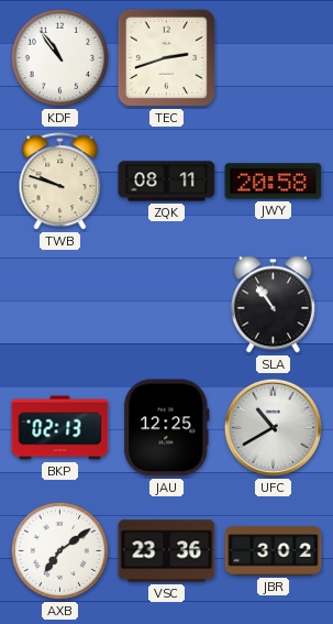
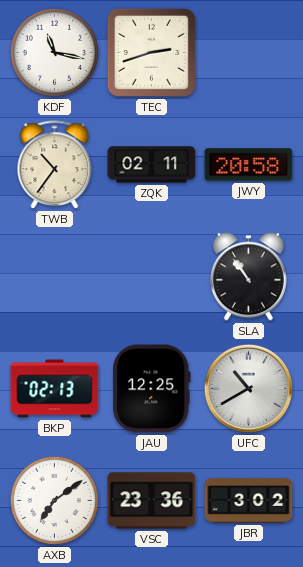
KDF: 10:54 -> 11:17
TWB: 9:48 -> 10:36
ZQK: 08:11 -> 02:11
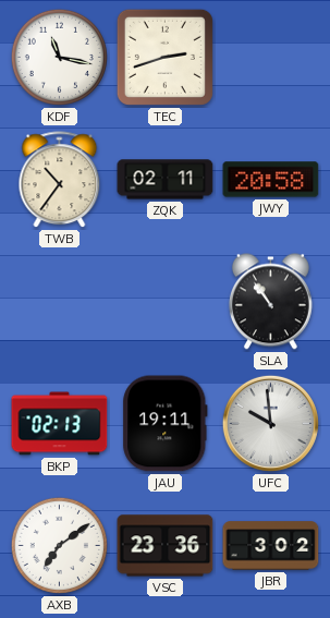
JAU: 12:25 -> 19:11
UFC: 10:40 -> 9:59
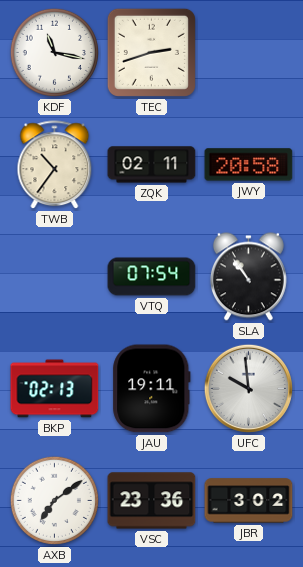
VTQ: none -> 07:54
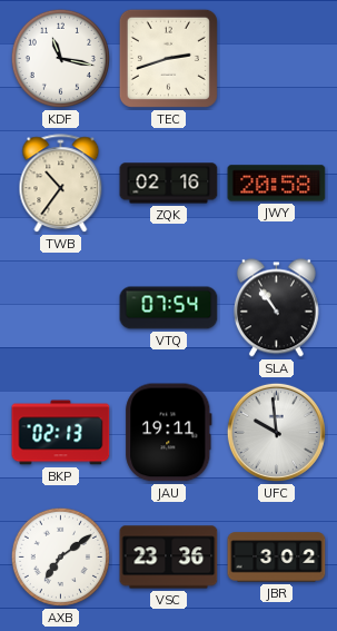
ZQK: 02:11 -> 02:16
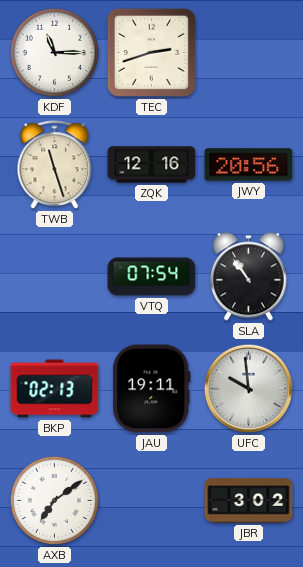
KDF: 11:17 -> 11:15
TWB: 10:36 -> 11:27
ZQK: 02:16 -> 12:16
JWY: 20:58 -> 20:56
VSC: 23:36 -> none
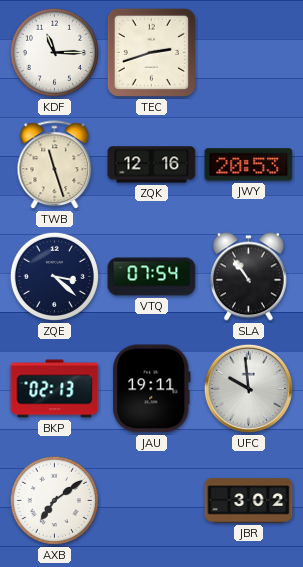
JWY: 20:56 -> 20:53
ZQE: none -> 3:22
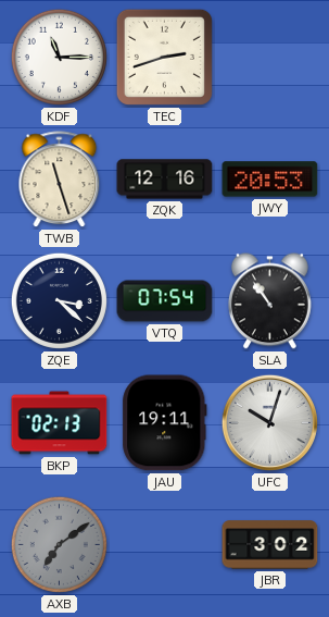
UFC: 9:59 -> 10:03
AXB dial: white -> grey
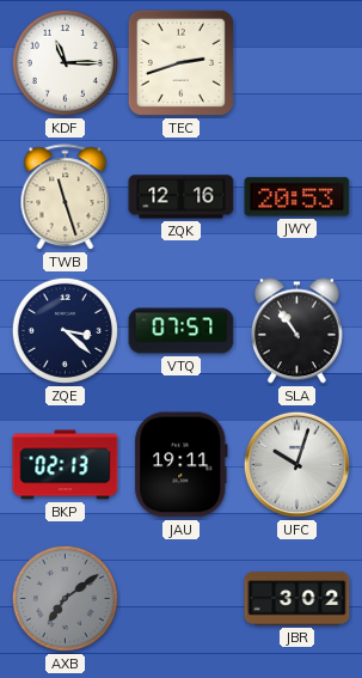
VTQ: 07:54 -> 07:57
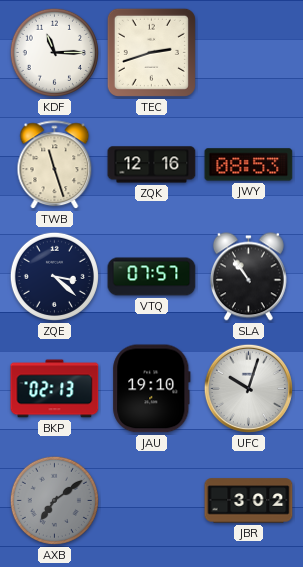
JWY: 20:53 -> 08:53
JAU: 19:11 -> 19:10
